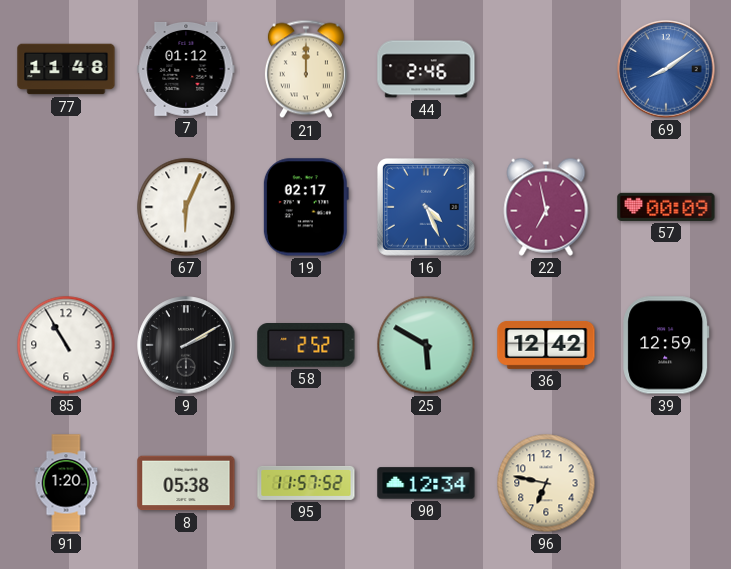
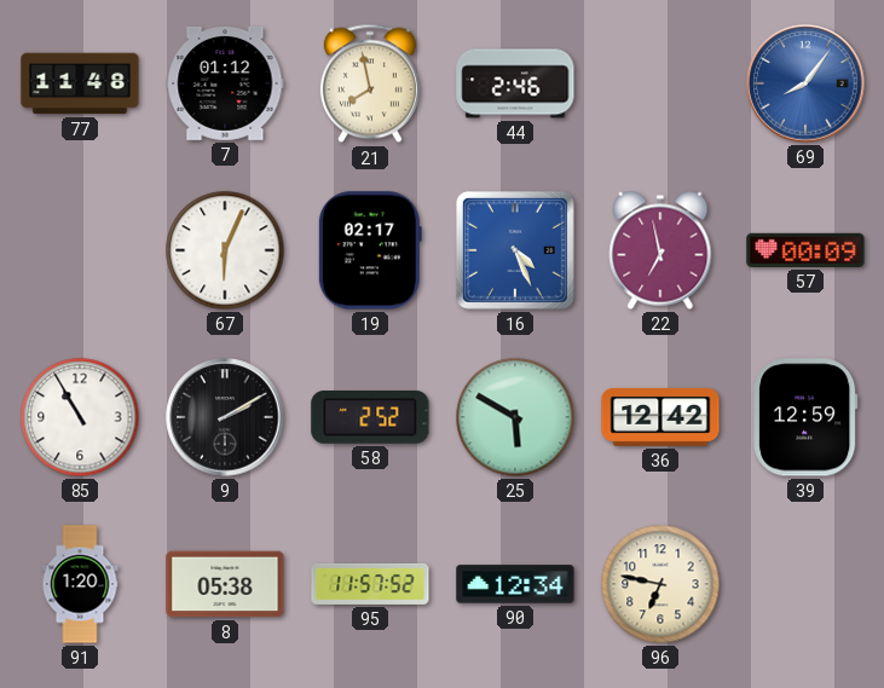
21: 12:00 -> 7:58
69: 8:09 -> 8:06
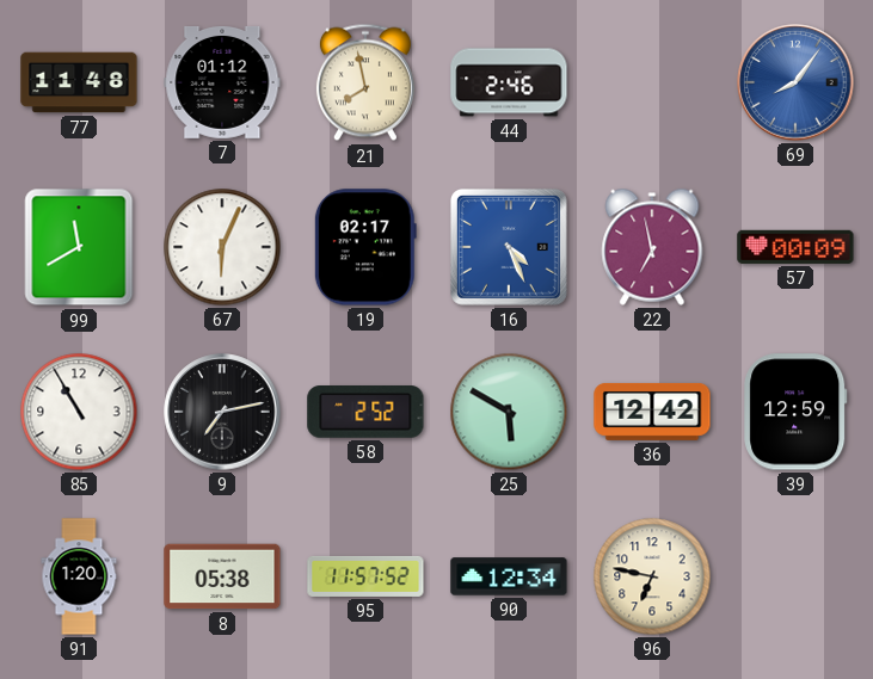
99: none -> 11:40
9: 2:10 -> 7:13
